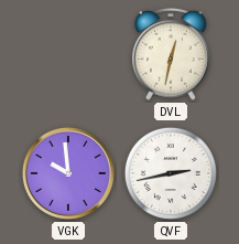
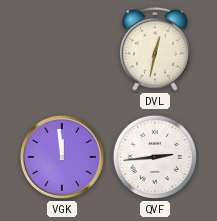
VGK: 9:59 -> 11:59
QVF: 2:43 -> 2:44
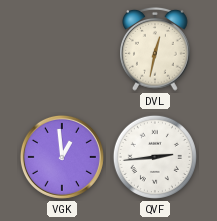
VGK: 11:59 -> 12:59
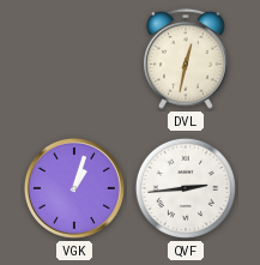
VGK: 12:59 -> 1:03
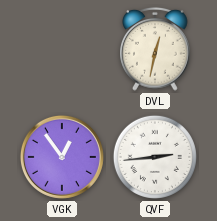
VGK: 1:03 -> 12:54
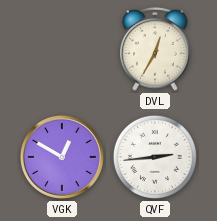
DVL: 12:32 -> 12:35
VGK: 12:54 -> 12:50
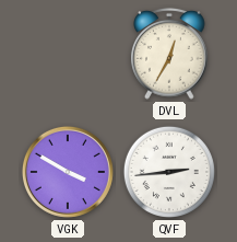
VGK: 12:50 -> 3:50
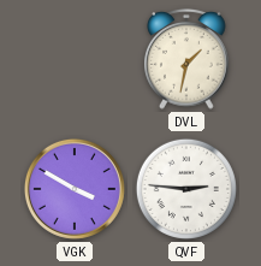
DVL: 12:35 -> 1:32
QVF: 2:44 -> 2:46
